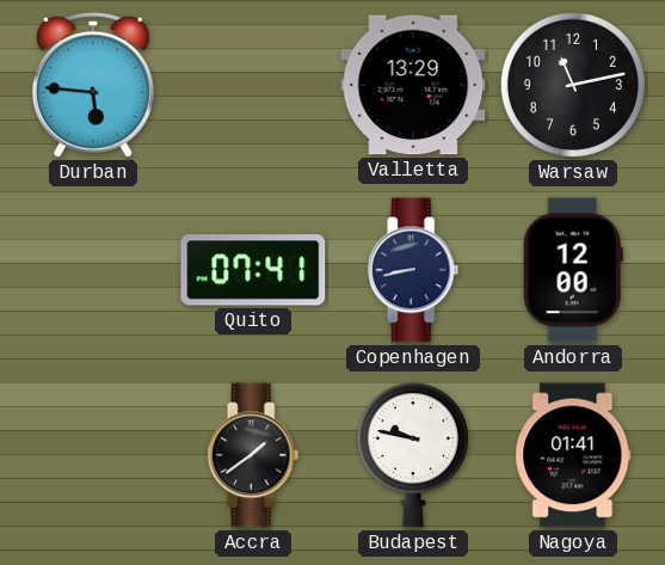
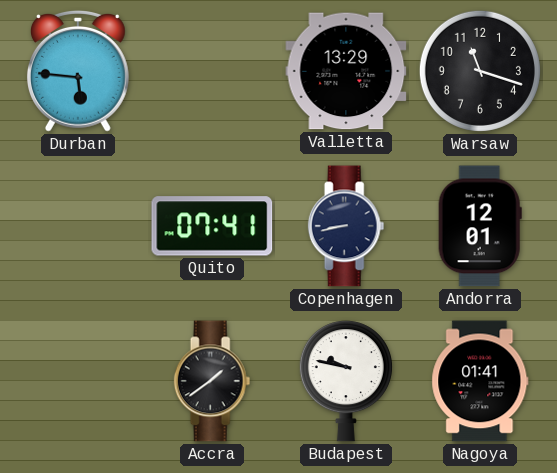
Warsaw: 11:13 -> 11:18
Andorra: 12:00 -> 12:01
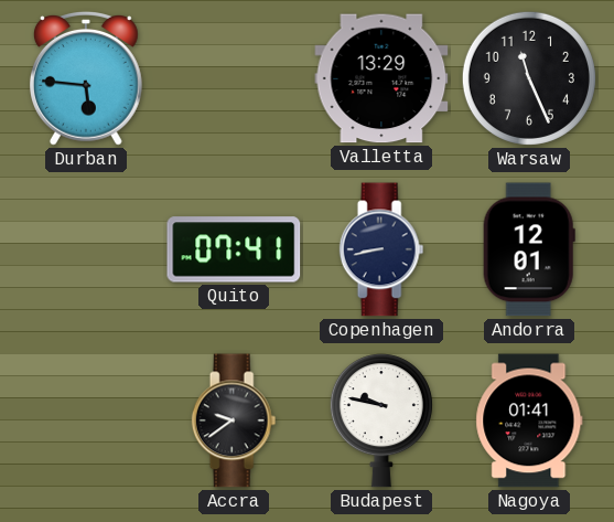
Warsaw: 11:18 -> 11:26
Accra: 1:39 -> 9:39
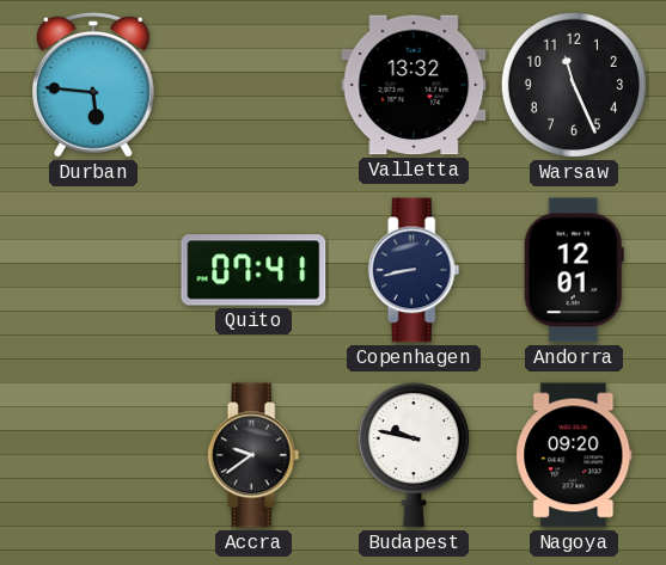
Valletta: 13:29 -> 13:32
Nagoya: 01:41 -> 09:20
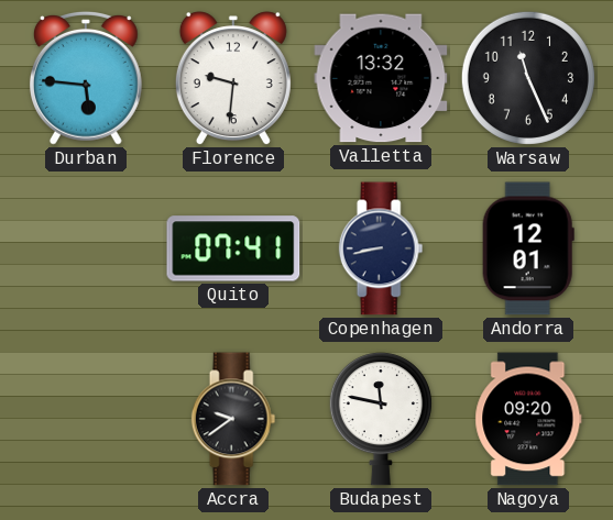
Florence: none -> 9:31
Budapest: 9:47 -> 11:47
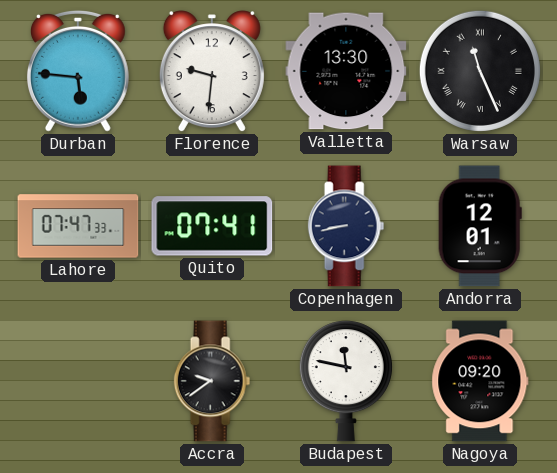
Valletta: 13:32 -> 13:30
Warsaw numerals: Arabic -> Roman
Lahore: none -> 07:47
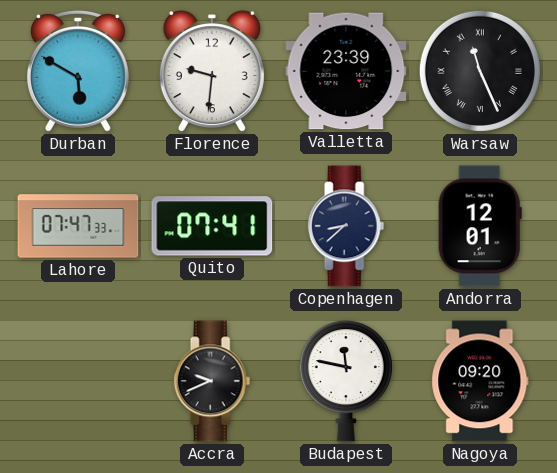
Durban: 5:46 -> 5:50
Valletta: 13:30 -> 23:39
Copenhagen: 8:43 -> 8:38
Accra: 9:39 -> 9:41
